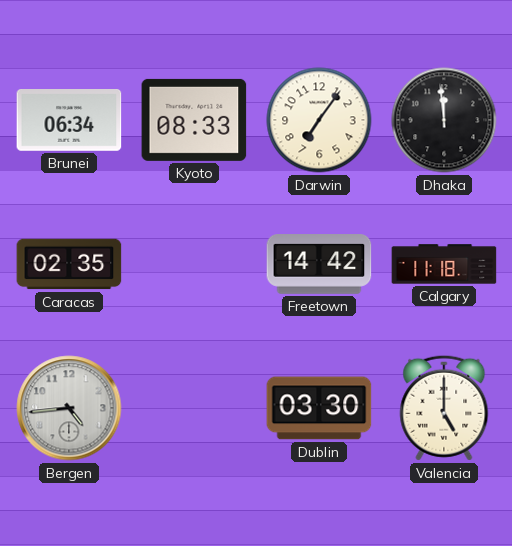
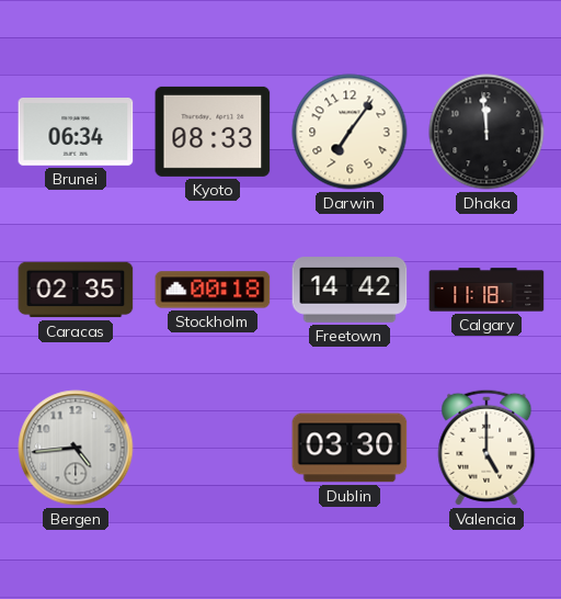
Stockholm: none -> 00:18
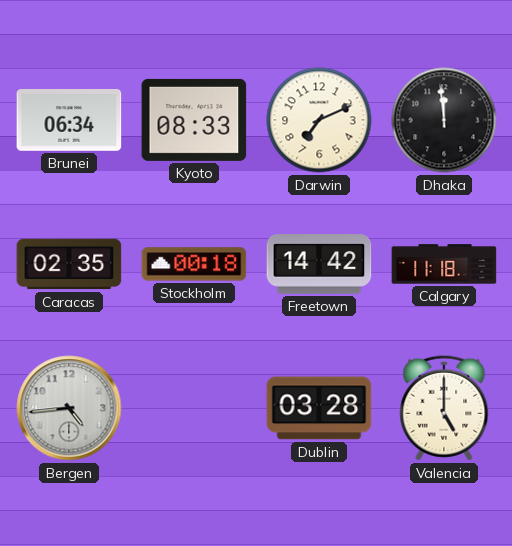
Darwin: 7:06 -> 7:11
Dublin: 03:30 -> 03:28
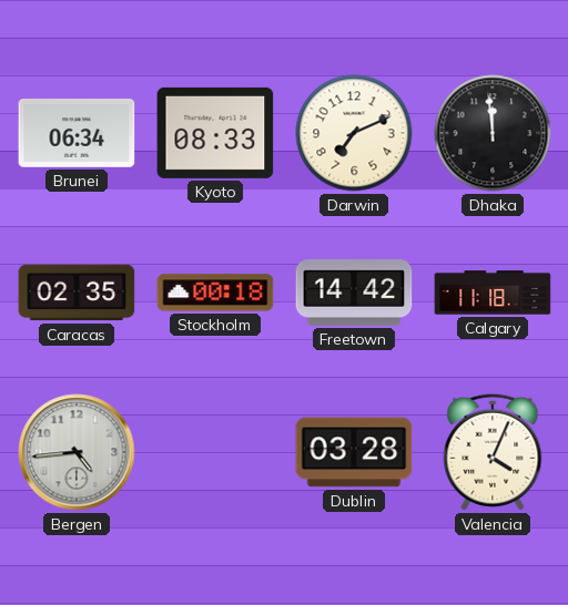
Valencia: 5:00 -> 4:04
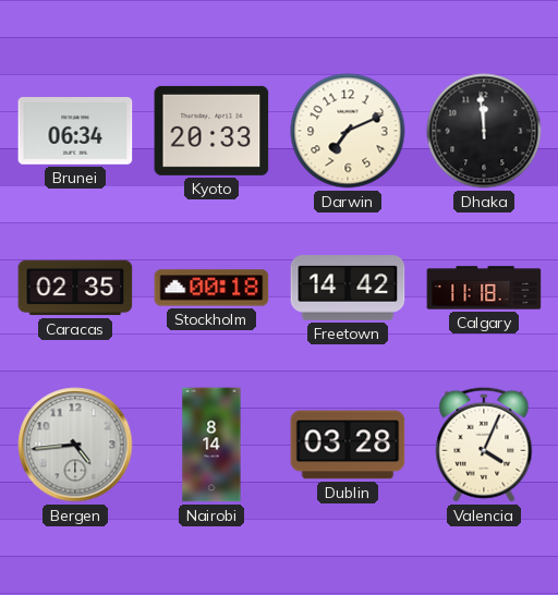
Kyoto: 08:33 -> 20:33
Nairobi: none -> 8:14
